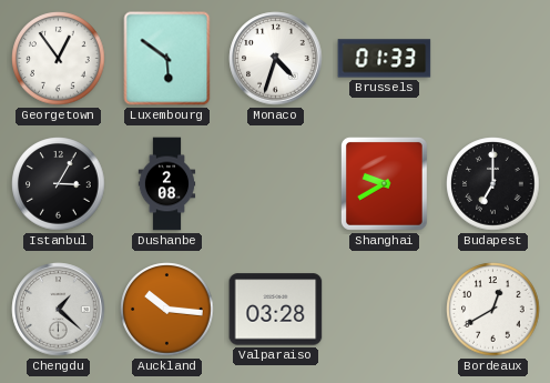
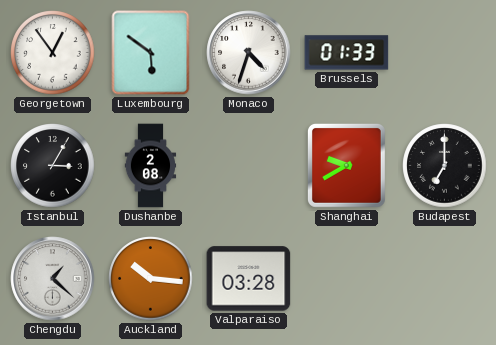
Bordeaux: 12:40 -> none
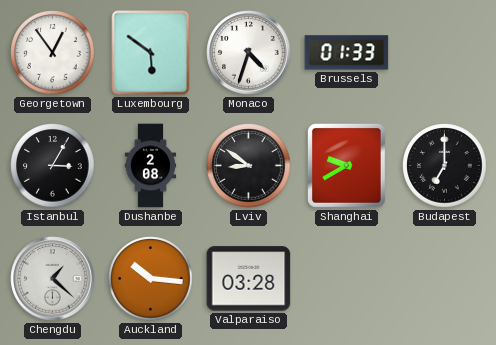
Lviv: none -> 8:51
